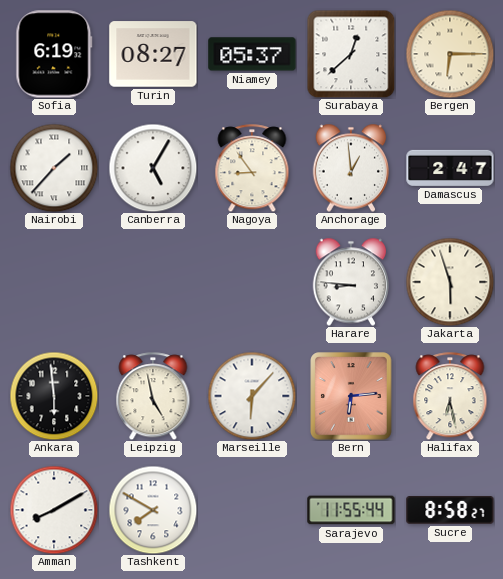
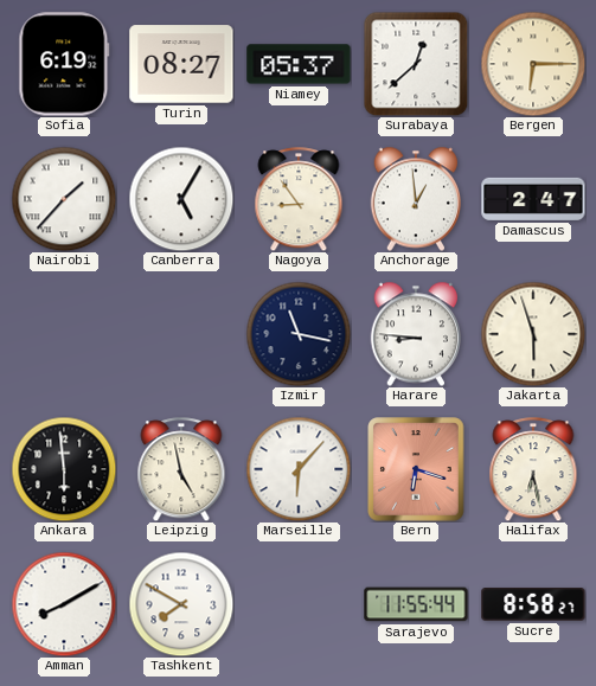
Izmir: none -> 11:17
Bern: 6:14 -> 6:18
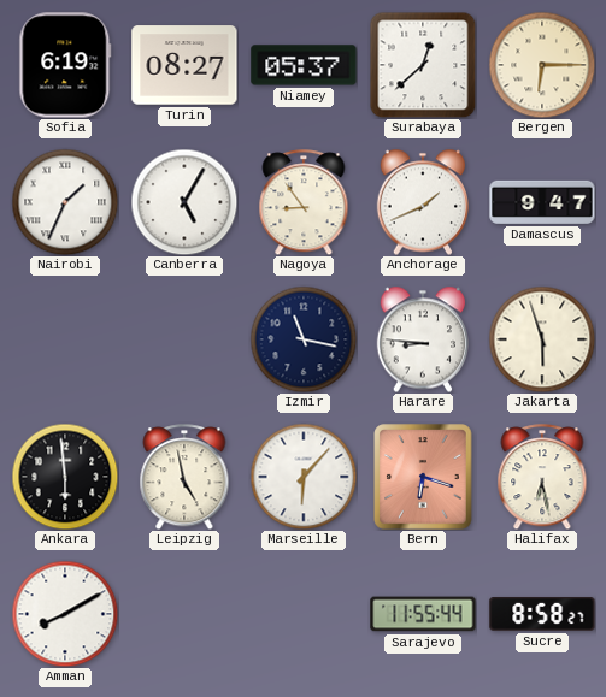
Nairobi: 1:37 -> 1:34
Anchorage: 12:59 -> 1:41
Damascus: 2:47 -> 9:47
Tashkent: 7:50 -> none
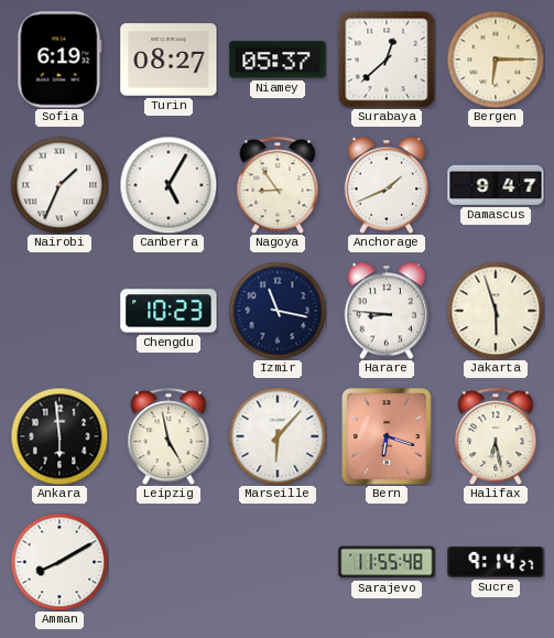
Chengdu: none -> 10:23
Sarajevo: 11:55:44 -> 11:55:48
Sucre: 8:58 -> 9:14
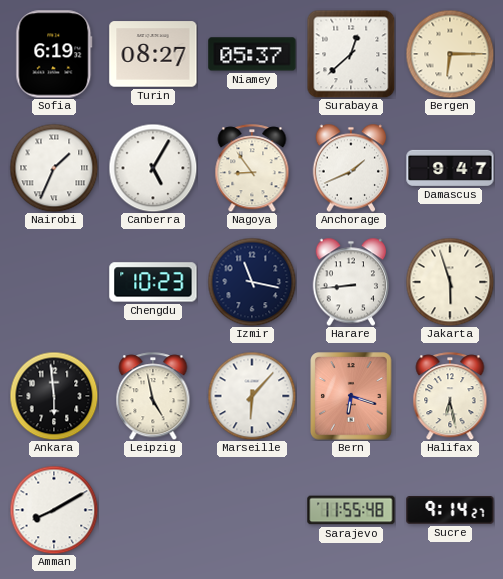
Harare: 8:46 -> 8:44
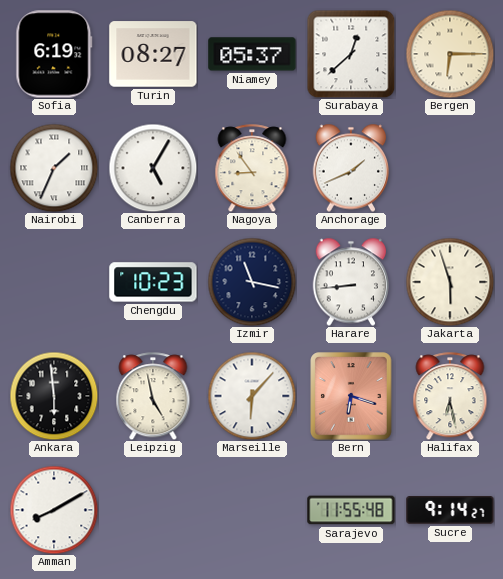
Damascus: 9:47 -> none
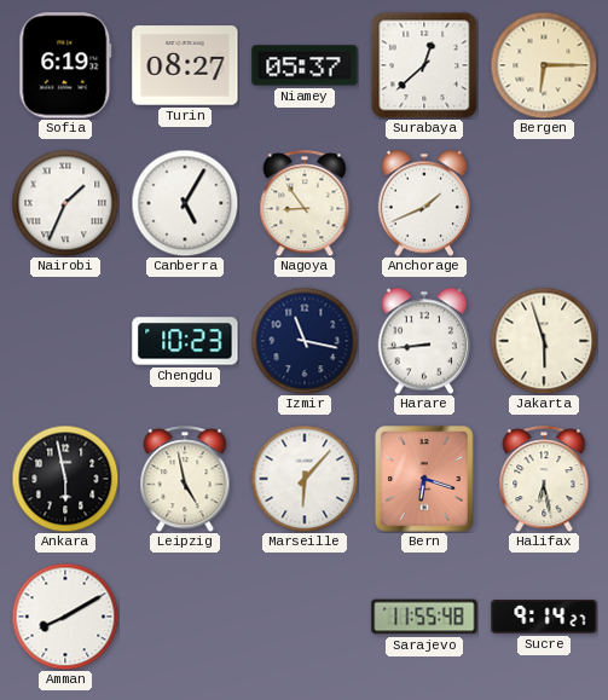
Ankara: 5:59 -> 5:58
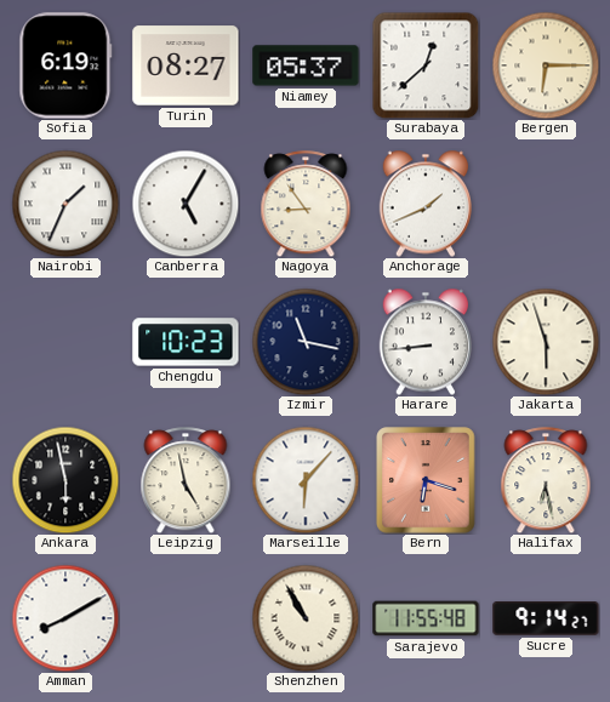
Shenzhen: none -> 10:55
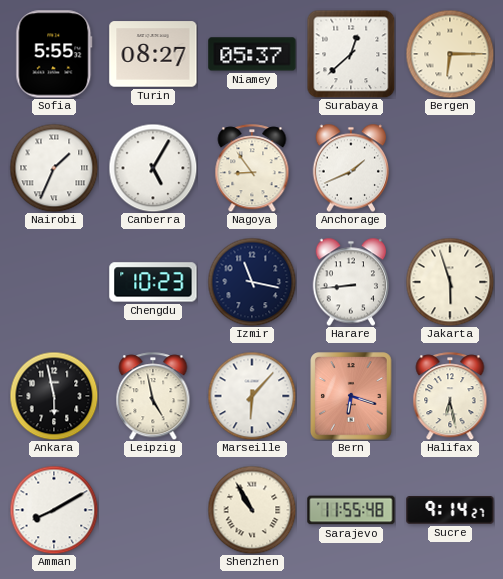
Sofia: 6:19 -> 5:55
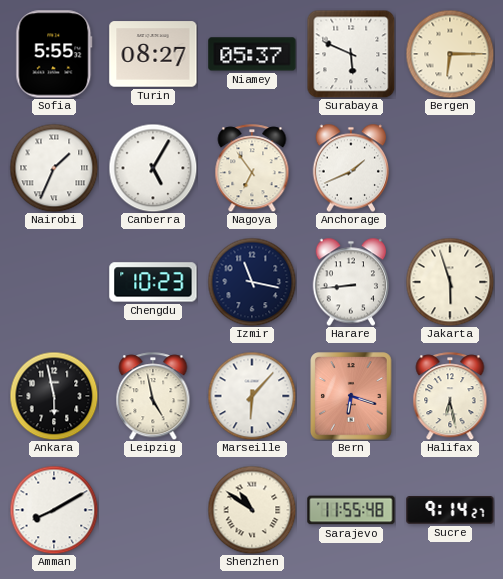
Surabaya: 12:38 -> 5:49
Nagoya: 8:54 -> 6:54
Shenzhen: 10:55 -> 10:51
